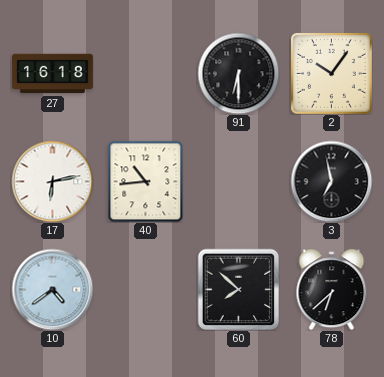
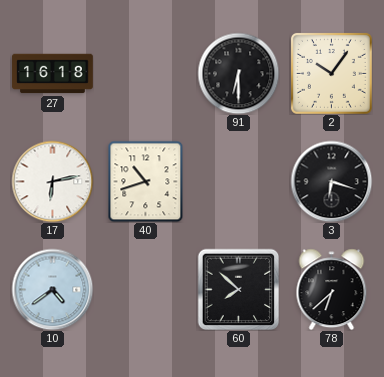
40: 10:44 -> 10:42
3: 6:58 -> 6:18
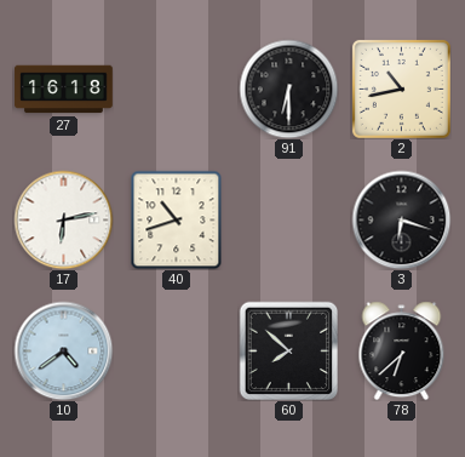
2: 10:06 -> 10:43
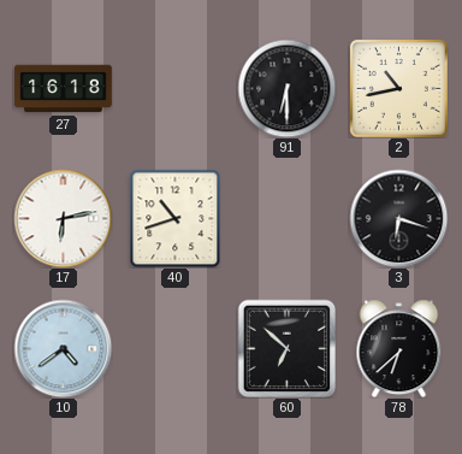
60: 7:52 -> 6:52
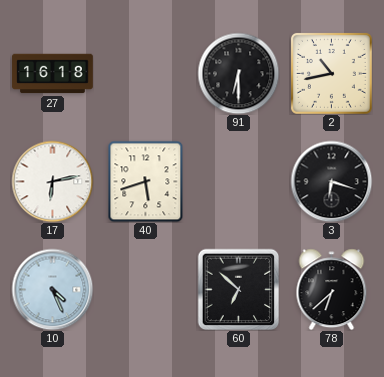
40: 10:42 -> 5:42
10: 4:39 -> 4:26
